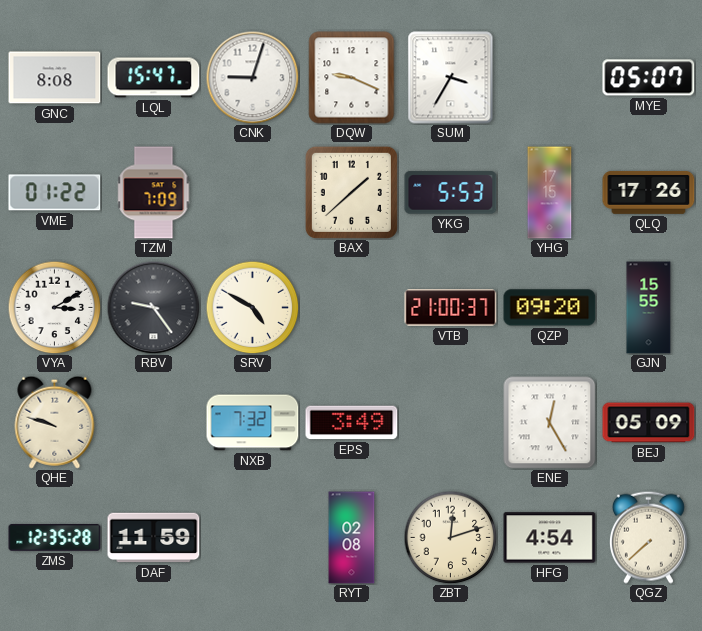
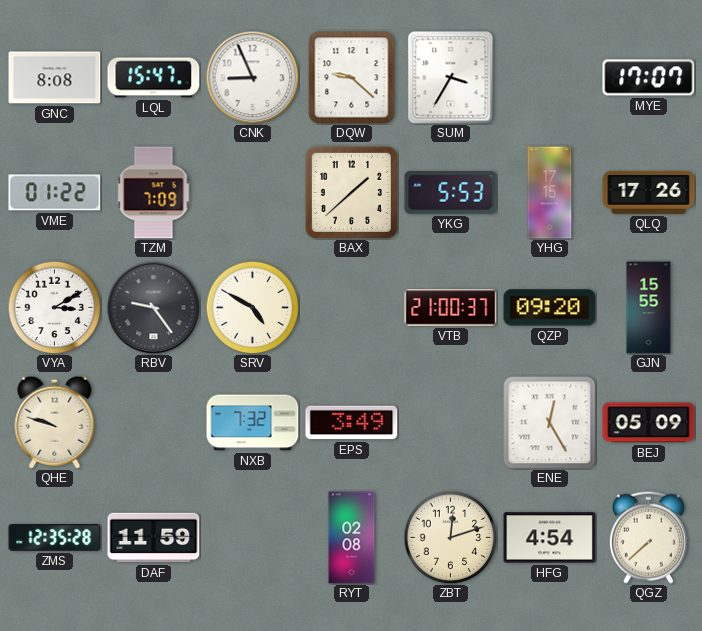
CNK: 9:03 -> 8:56
DQW: 9:19 -> 9:22
MYE: 05:07 -> 17:07
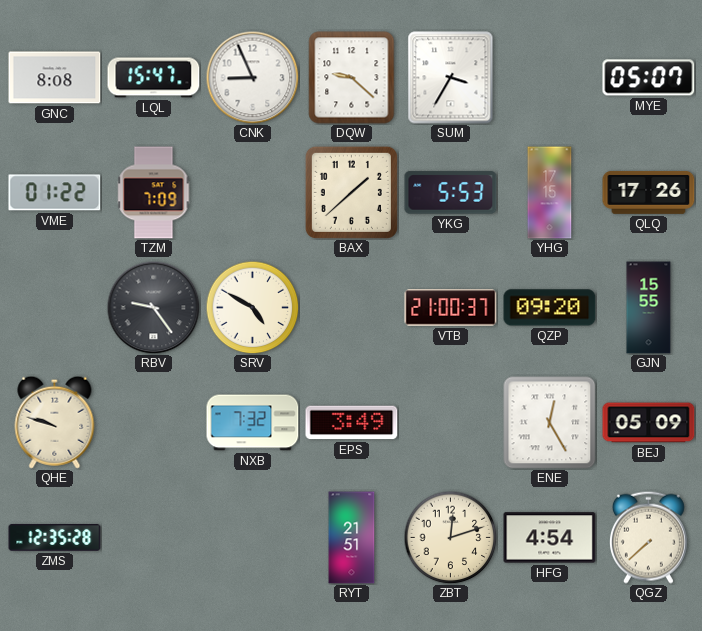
MYE: 17:07 -> 05:07
VYA: 3:10 -> none
DAF: 11:59 -> none
RYT: 02:08 -> 21:51
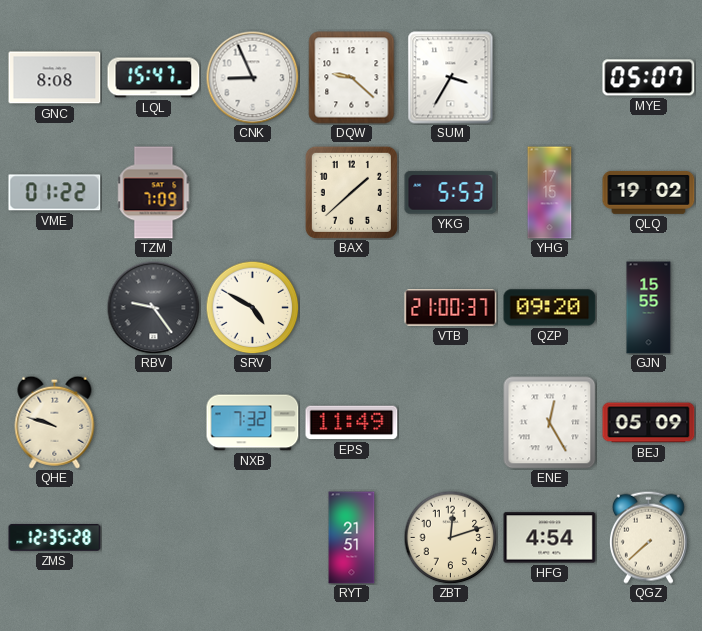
QLQ: 17:26 -> 19:02
EPS: 3:49 -> 11:49
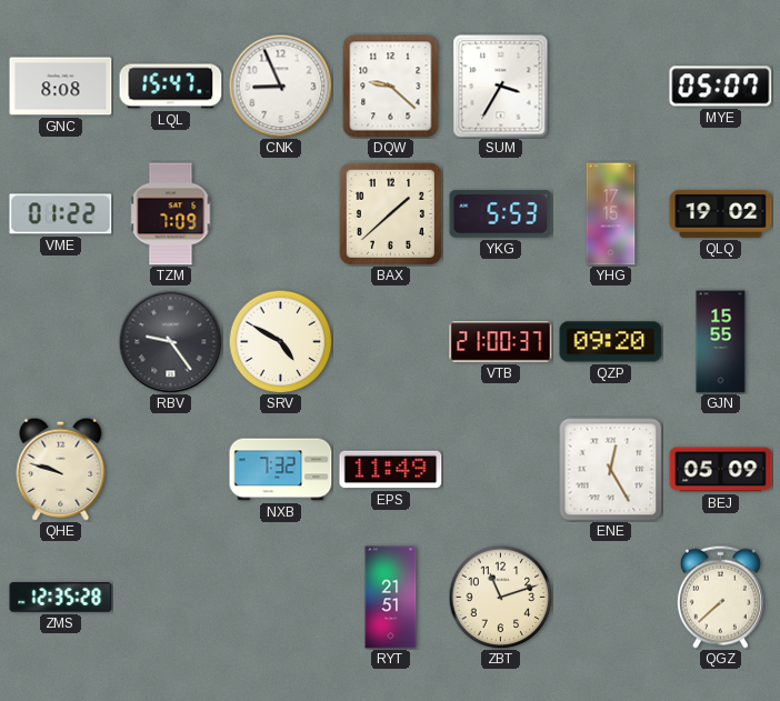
ZBT: 12:12 -> 11:12
HFG: 4:54 -> none
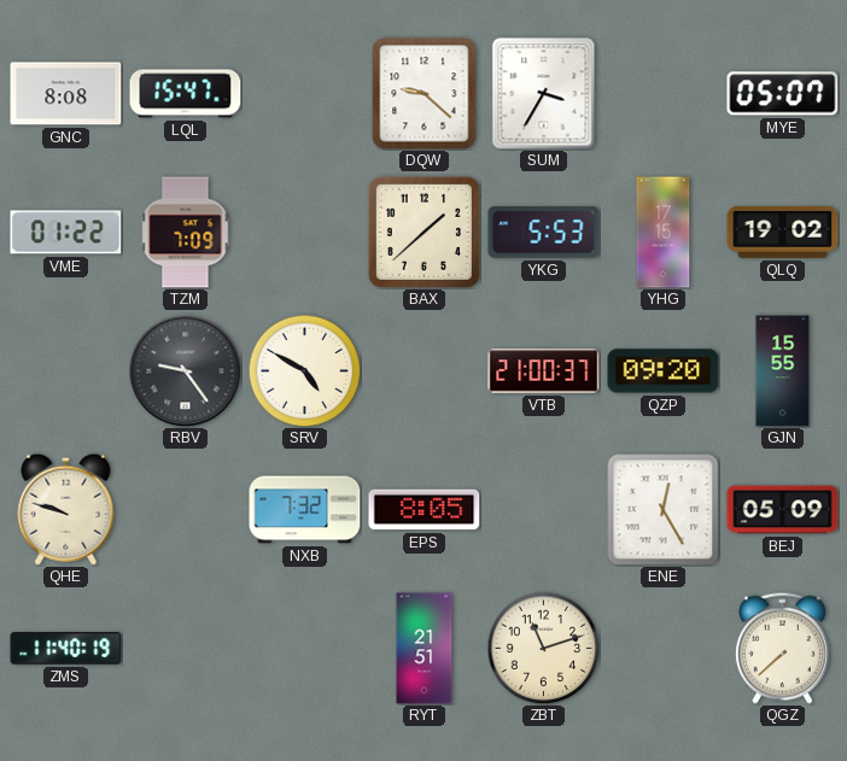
CNK: 8:56 -> none
EPS: 11:49 -> 8:05
ZMS: 12:35 -> 11:40
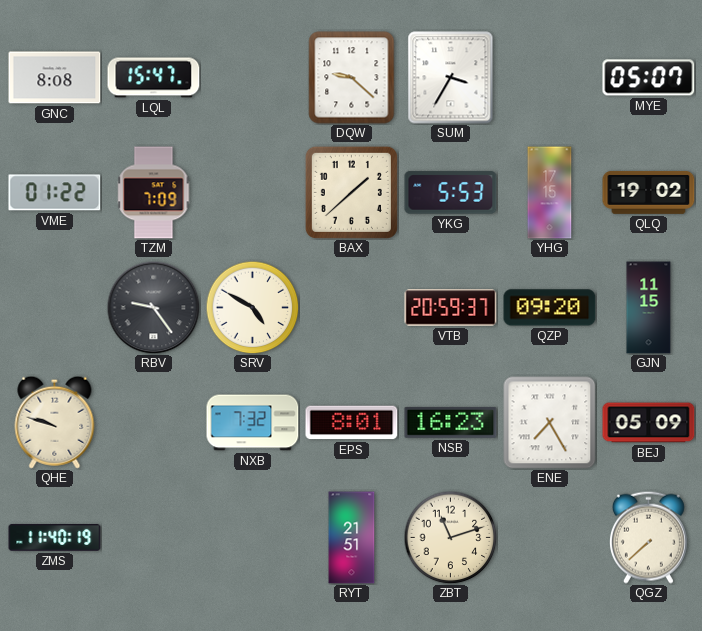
VTB: 21:00 -> 20:59
GJN: 15:55 -> 11:15
EPS: 8:05 -> 8:01
NSB: none -> 16:23
ENE: 12:25 -> 7:25
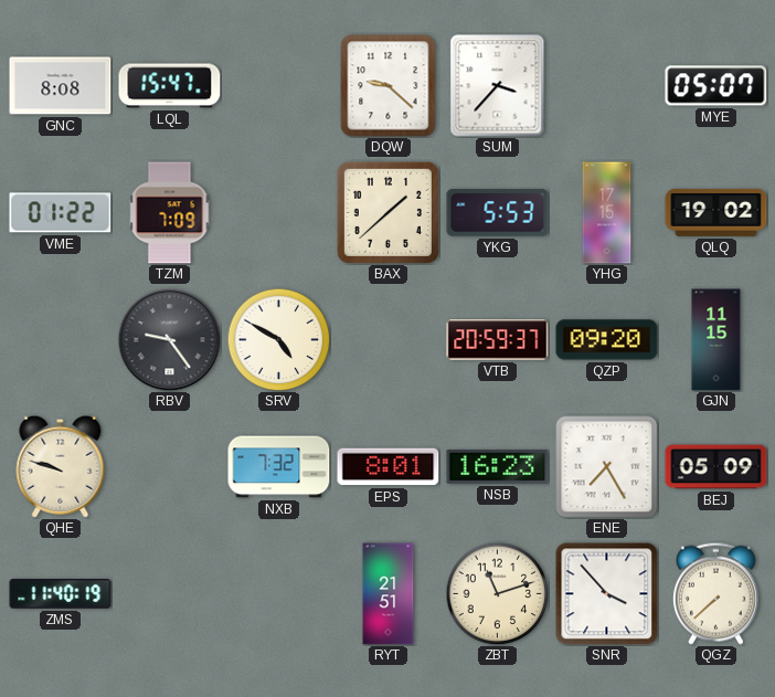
SUM: 3:35 -> 3:37
SNR: none -> 3:53
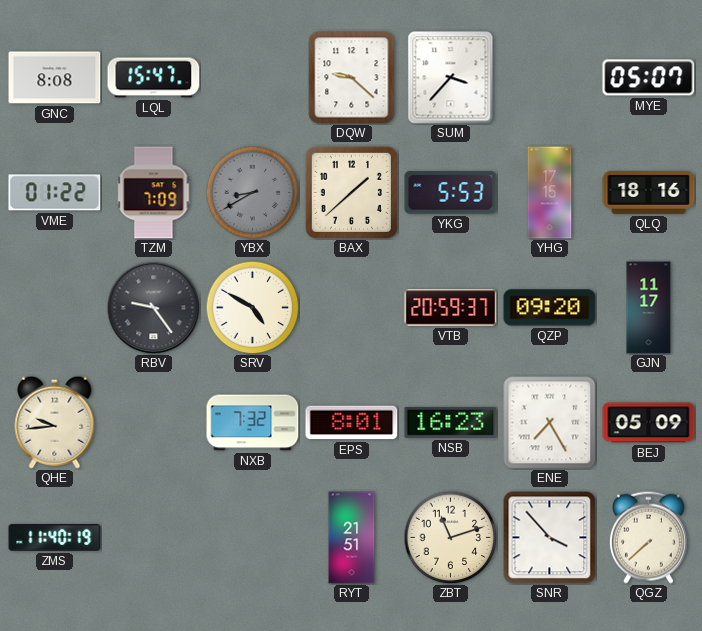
YBX: none -> 8:40
QLQ: 19:02 -> 18:16
GJN: 11:15 -> 11:17
QHE: 9:48 -> 9:44
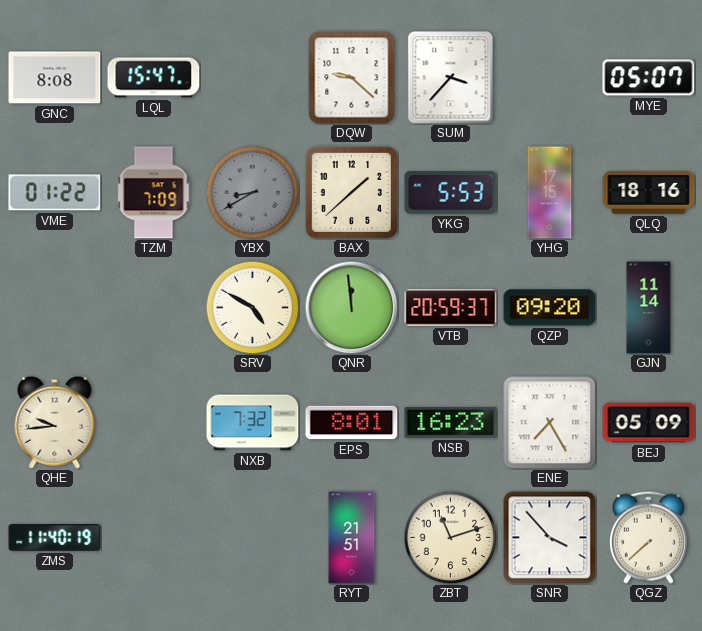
RBV: 9:24 -> none
QNR: none -> 11:59
GJN: 11:17 -> 11:14
